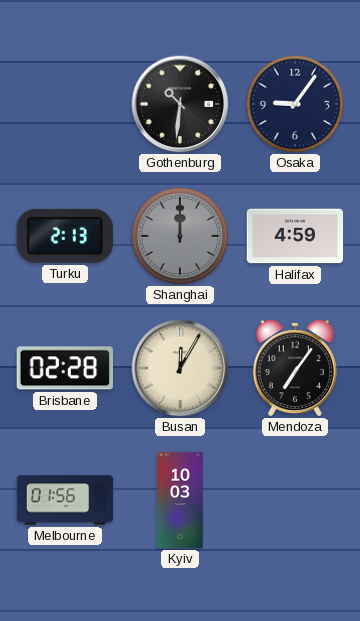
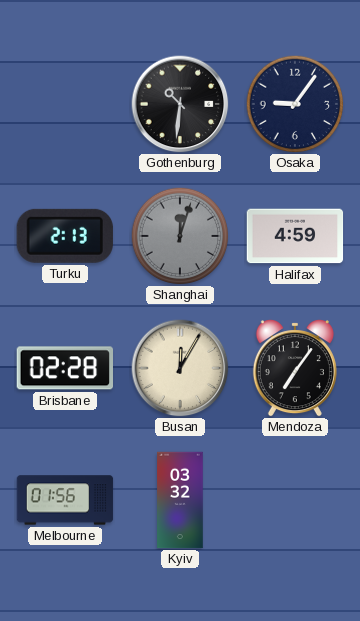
Shanghai: 12:00 -> 12:03
Kyiv: 10:03 -> 03:32
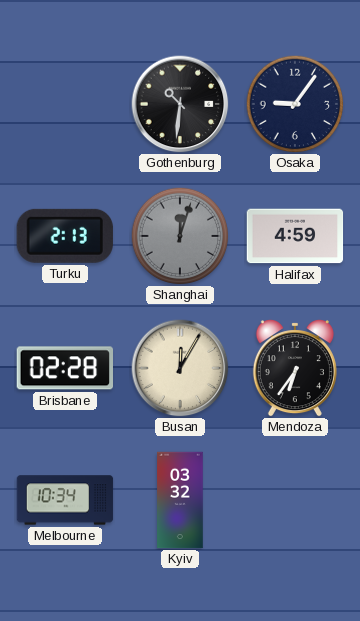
Mendoza: 7:06 -> 6:36
Melbourne: 01:56 -> 10:34
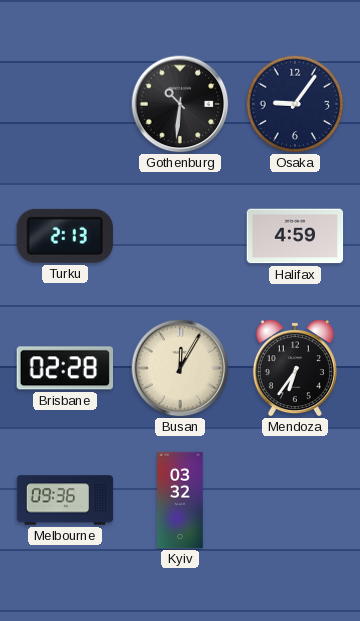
Shanghai: 12:03 -> none
Melbourne: 10:34 -> 09:36
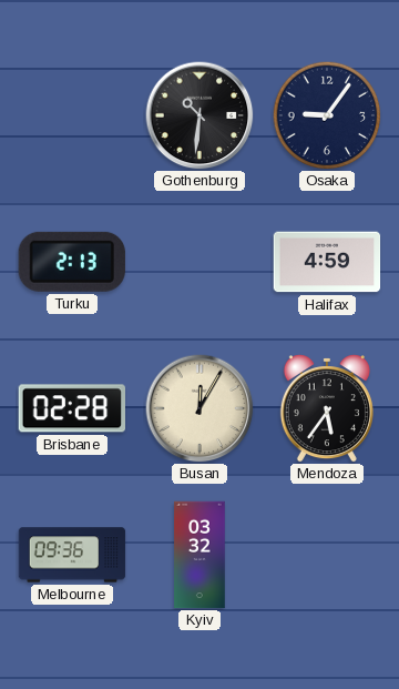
Mendoza: 6:36 -> 5:36
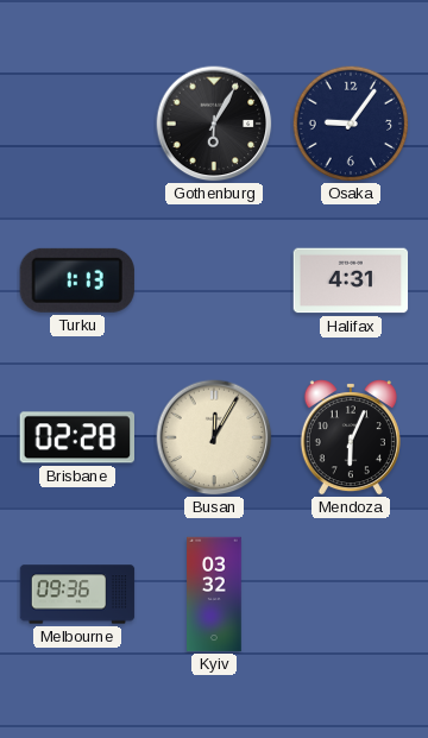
Gothenburg: 10:31 -> 6:05
Turku: 2:13 -> 1:13
Halifax: 4:59 -> 4:31
Mendoza: 5:36 -> 6:04
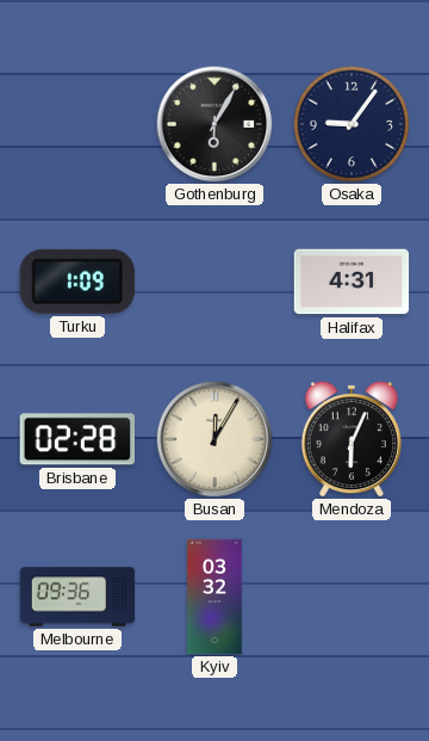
Turku: 1:13 -> 1:09
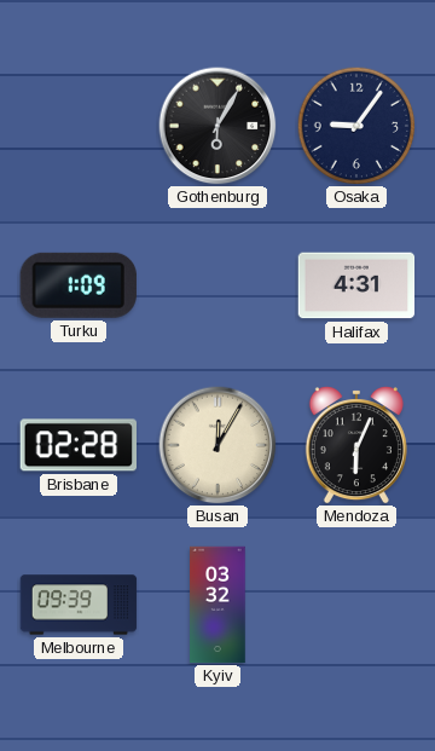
Melbourne: 09:36 -> 09:39
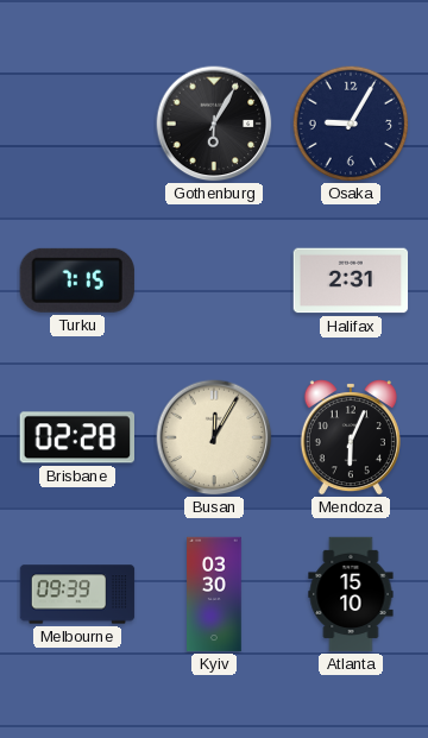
Osaka: 9:06 -> 9:05
Turku: 1:09 -> 7:15
Halifax: 4:31 -> 2:31
Kyiv: 03:32 -> 03:30
Atlanta: none -> 15:10
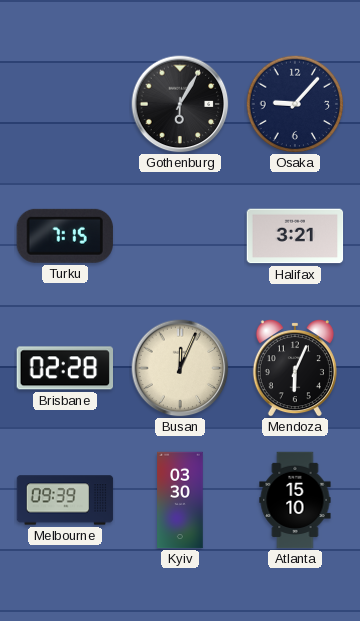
Osaka: 9:05 -> 9:07
Halifax: 2:31 -> 3:21
Busan: 12:05 -> 12:04
